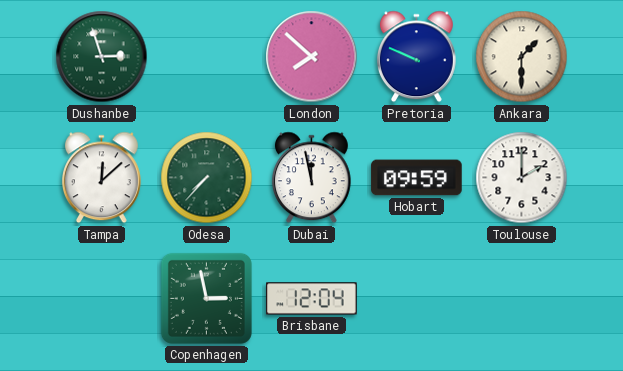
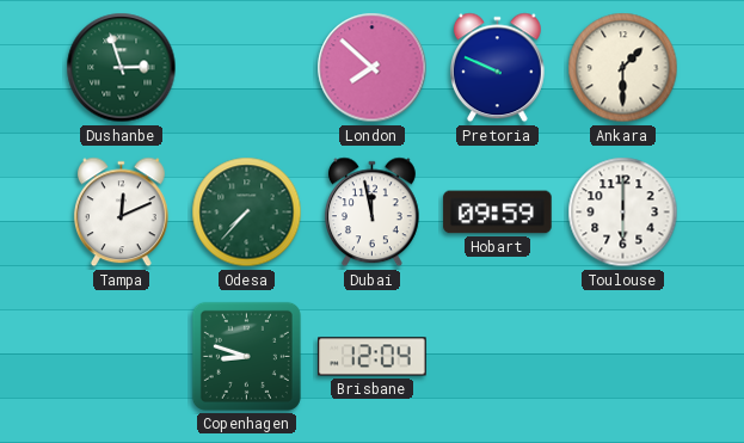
Tampa: 12:08 -> 12:11
Toulouse: 2:00 -> 6:00
Copenhagen: 2:58 -> 8:48
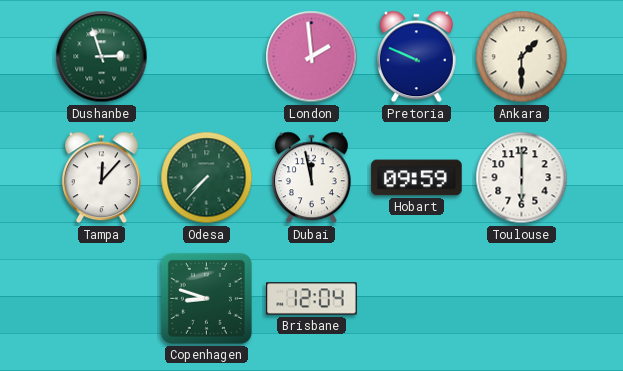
London: 7:52 -> 1:59
Tampa: 12:11 -> 12:07
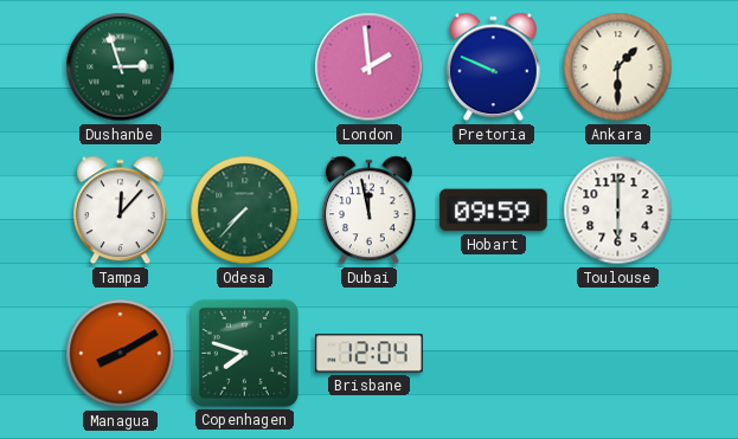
Managua: none -> 8:10
Copenhagen: 8:48 -> 7:48
